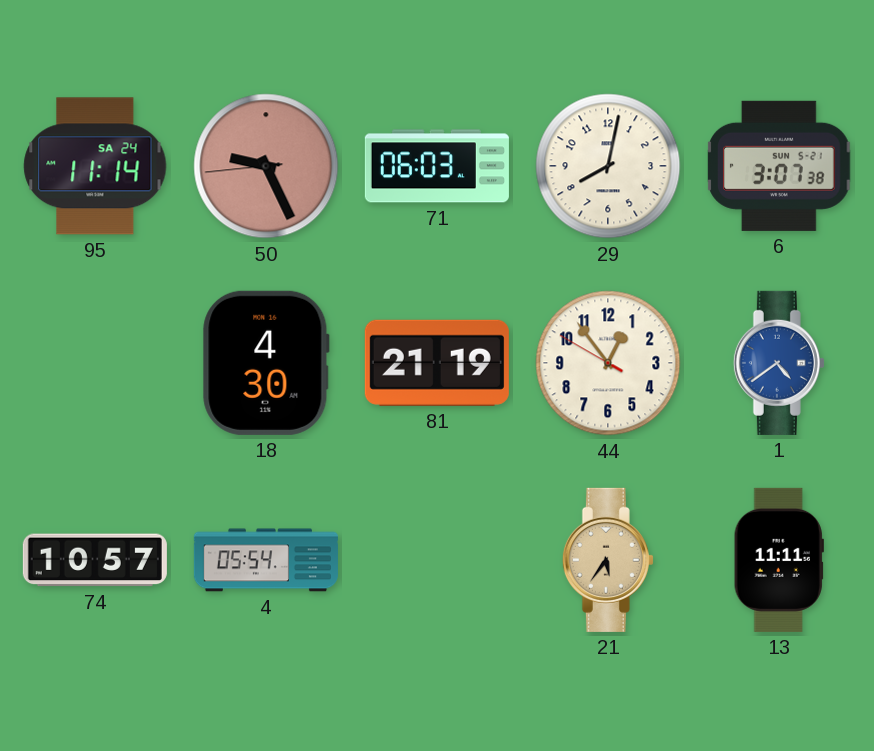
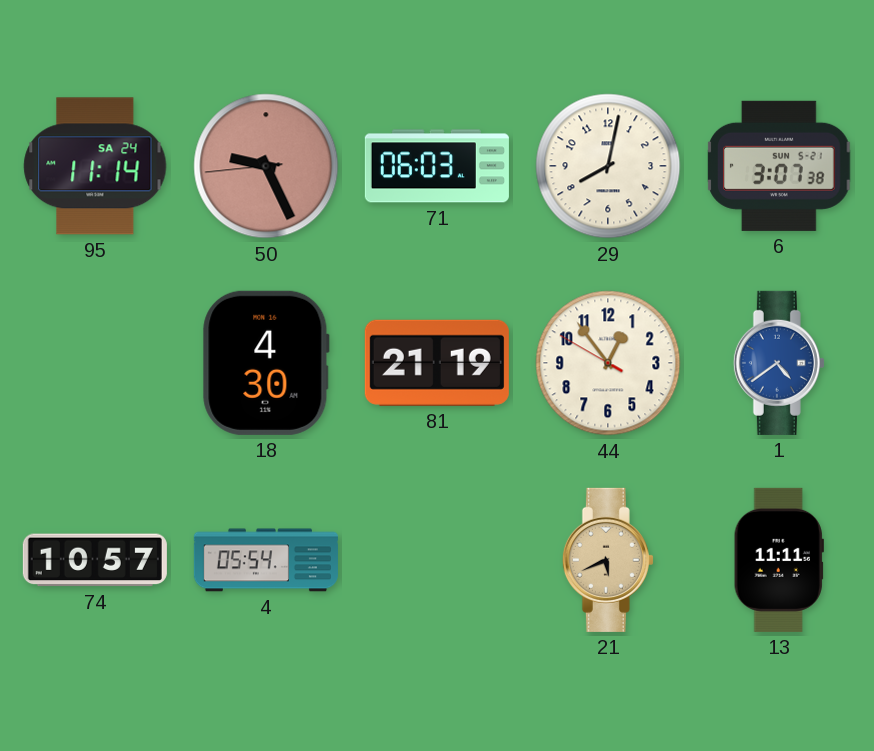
21: 5:36 -> 5:41
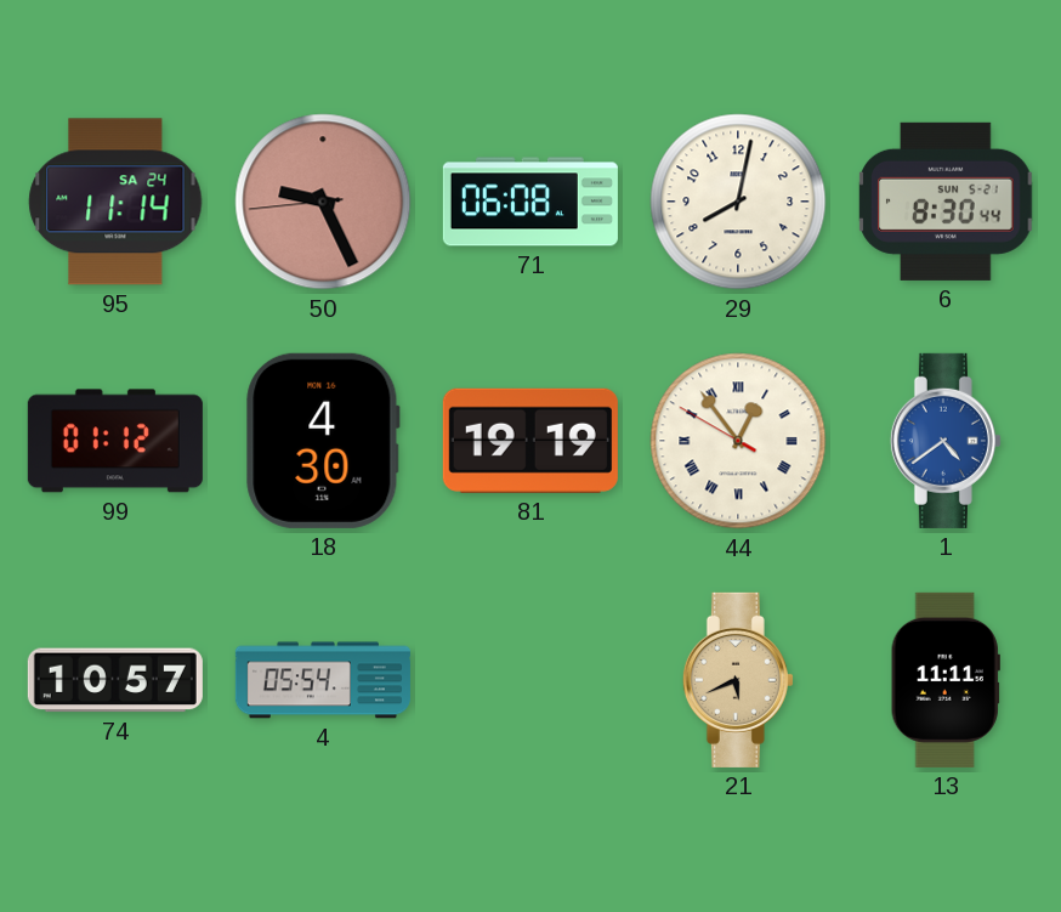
71: 06:03 -> 06:08
6: 3:07 -> 8:30
99: none -> 01:12
81: 21:19 -> 19:19
44 numerals: Arabic -> Roman
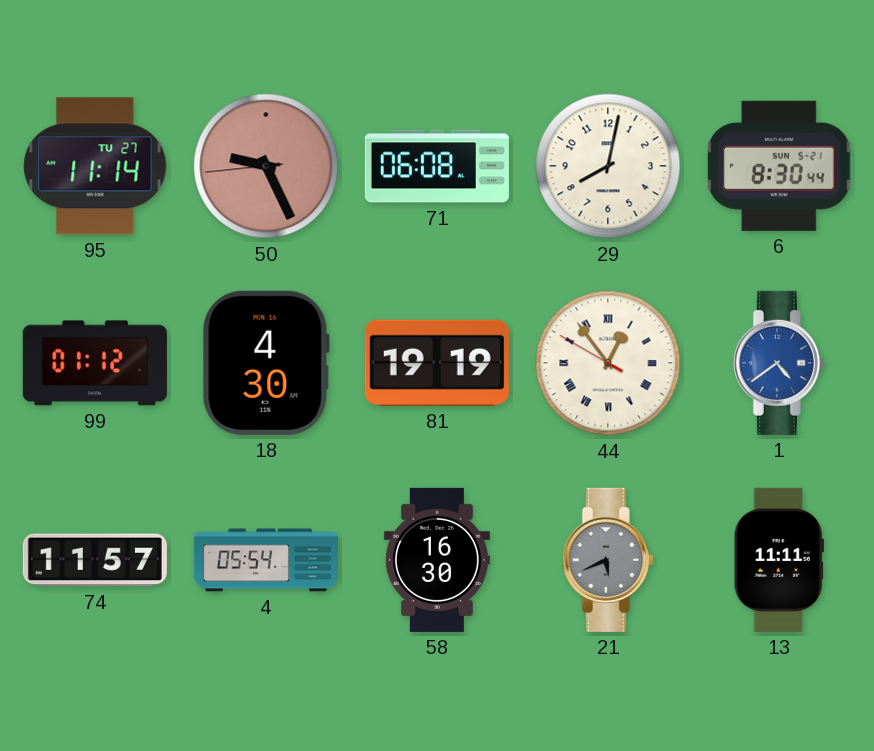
95 date: SA 24 -> TU 27
74: 10:57 -> 11:57
58: none -> 16:30
21 dial: champagne -> grey
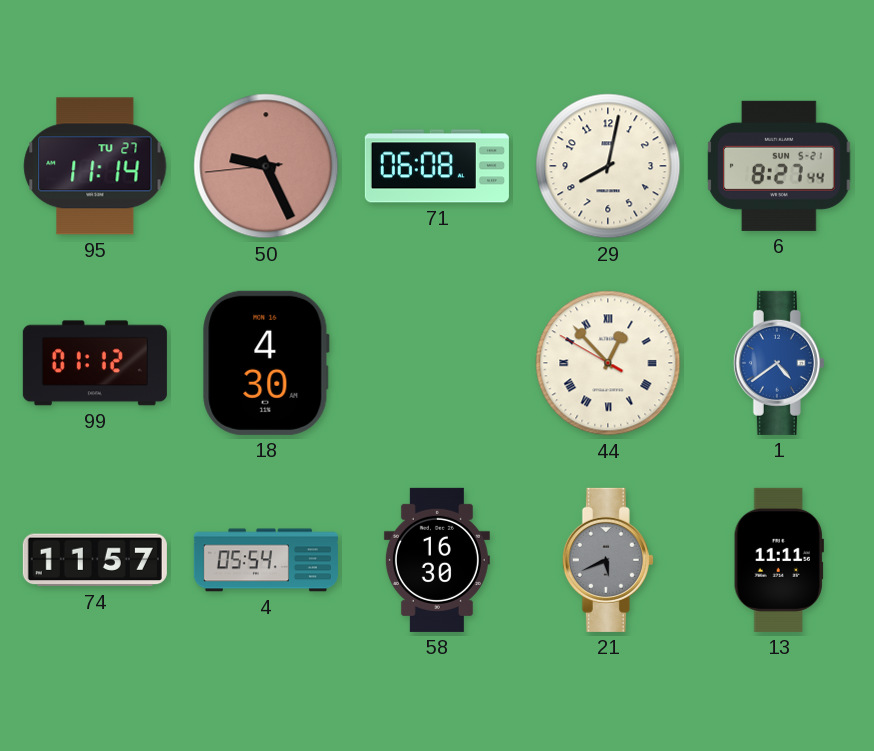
6: 8:30 -> 8:27
81: 19:19 -> none
44: 12:53 -> 12:52
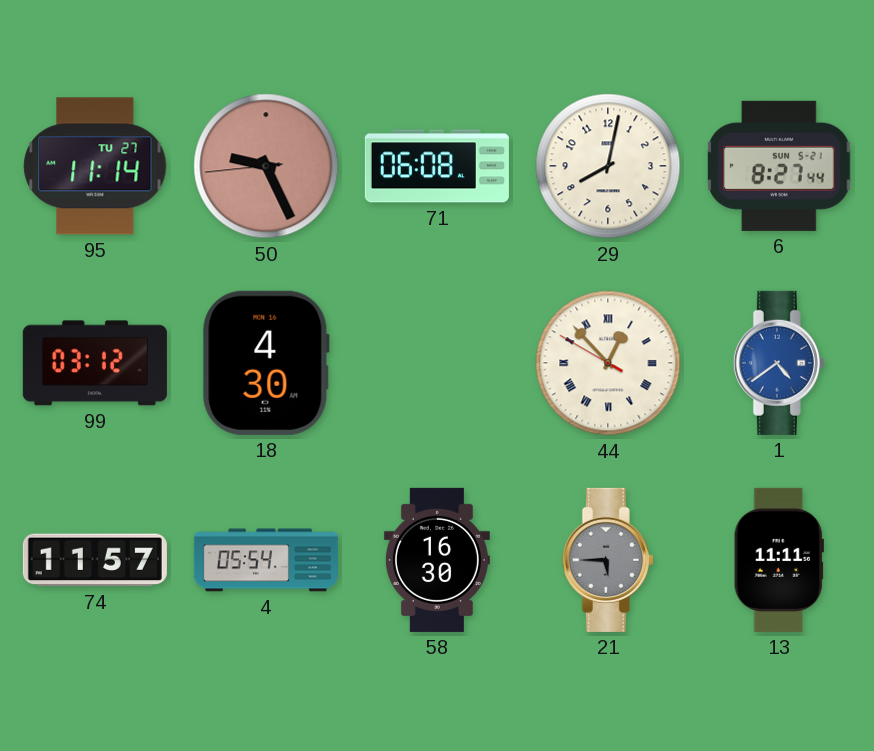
99: 01:12 -> 03:12
21: 5:41 -> 5:45
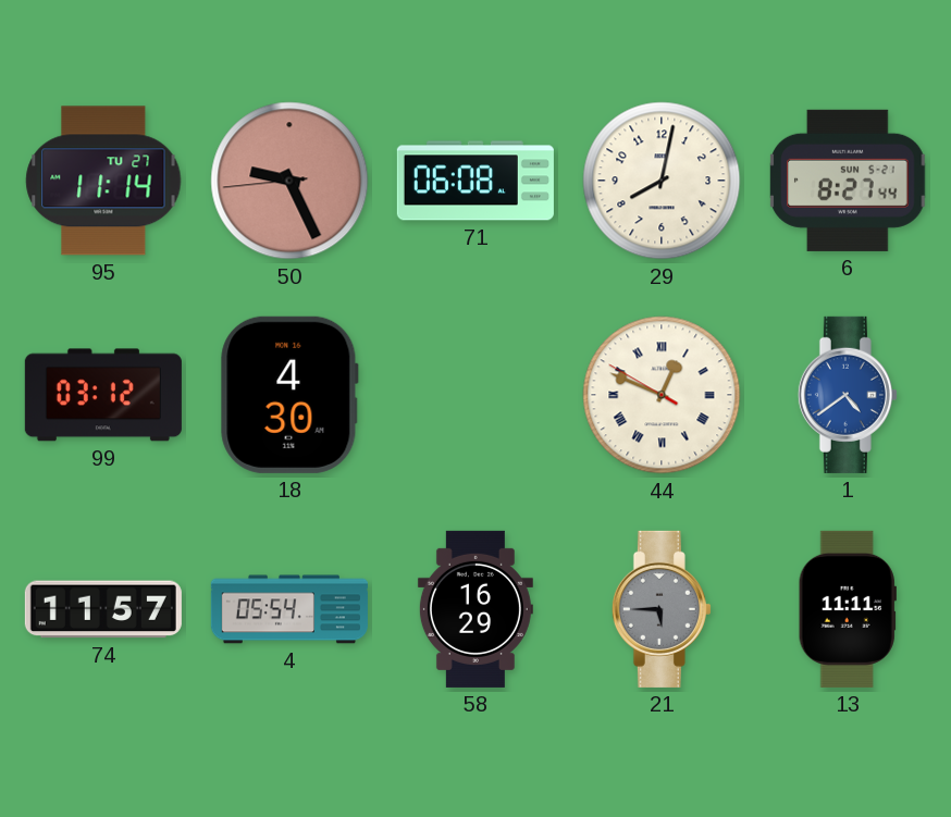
44: 12:52 -> 12:48
58: 16:30 -> 16:29
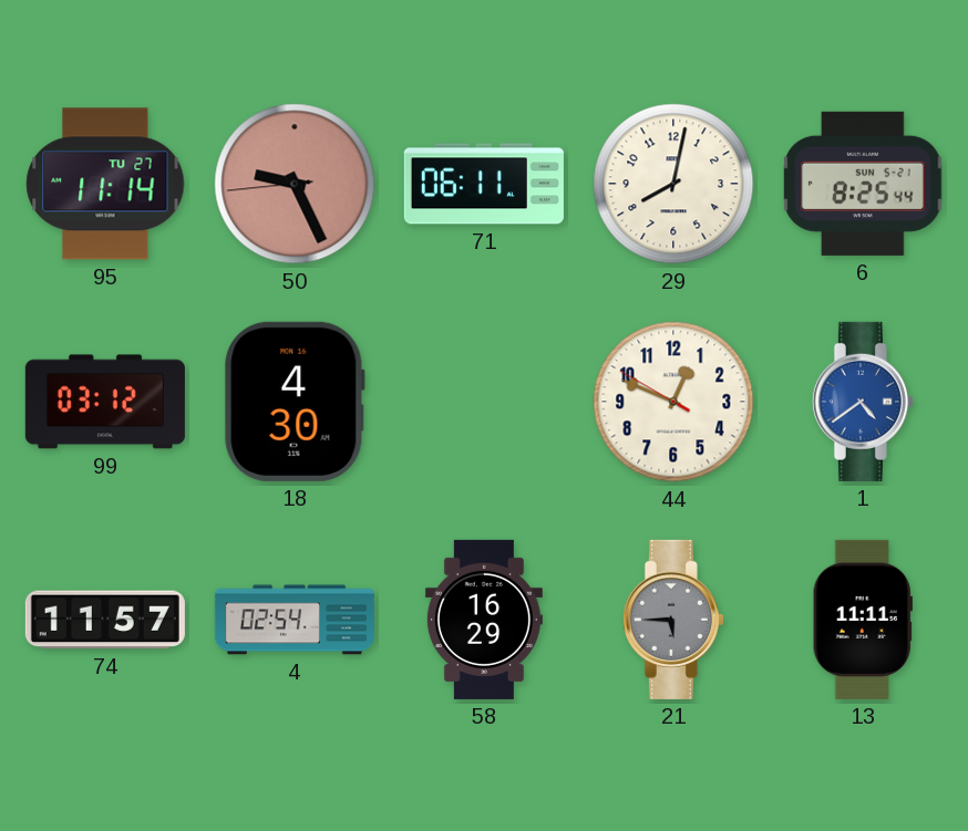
71: 06:08 -> 06:11
6: 8:27 -> 8:25
44 numerals: Roman -> Arabic
4: 05:54 -> 02:54
